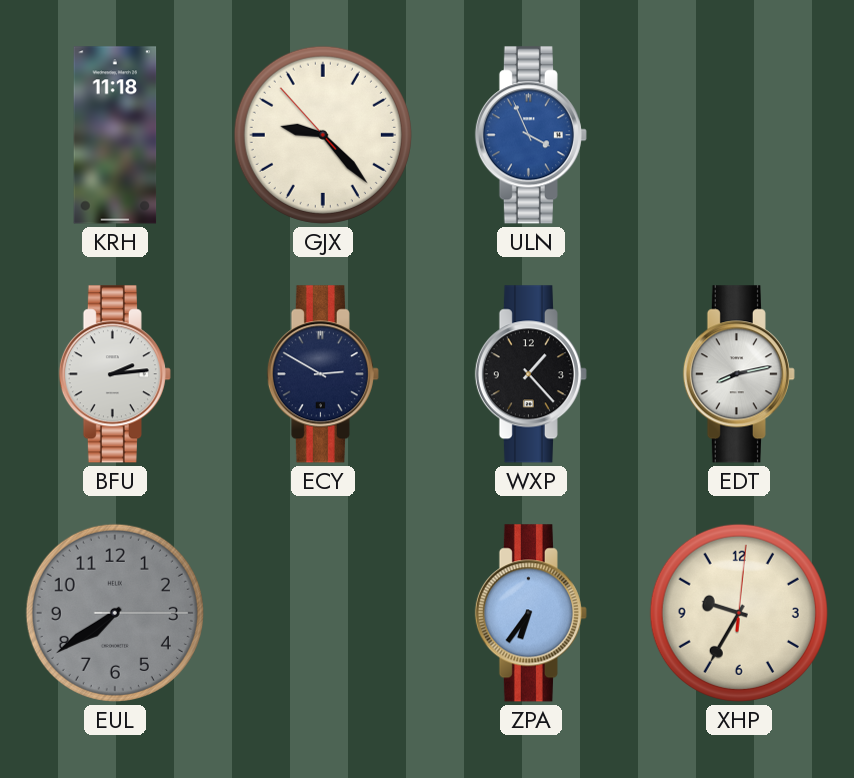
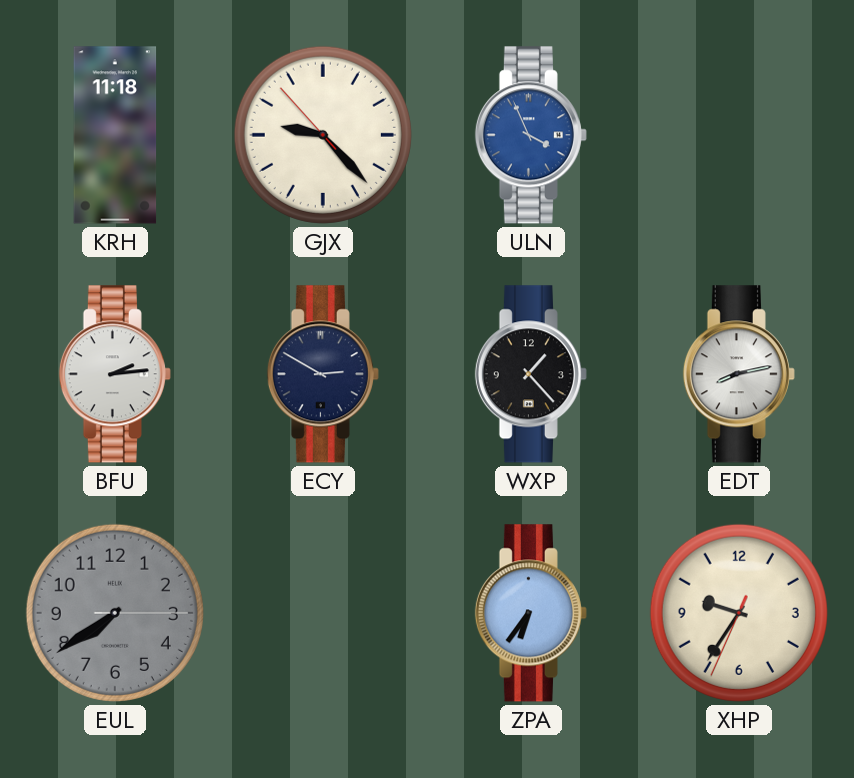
XHP: 9:35:01 -> 9:35:34
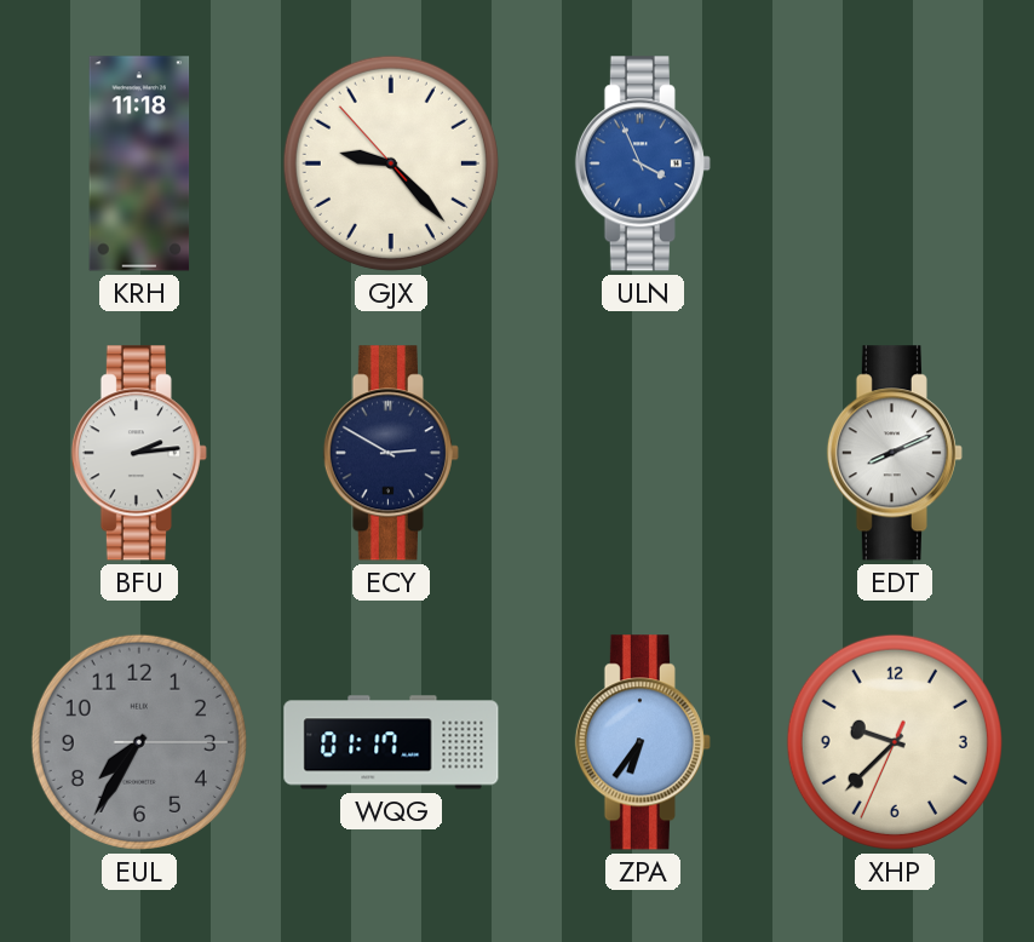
WXP: 1:23 -> none
EDT: 8:13 -> 8:11
EUL: 7:39 -> 7:35
WQG: none -> 01:17
XHP: 9:35 -> 9:37
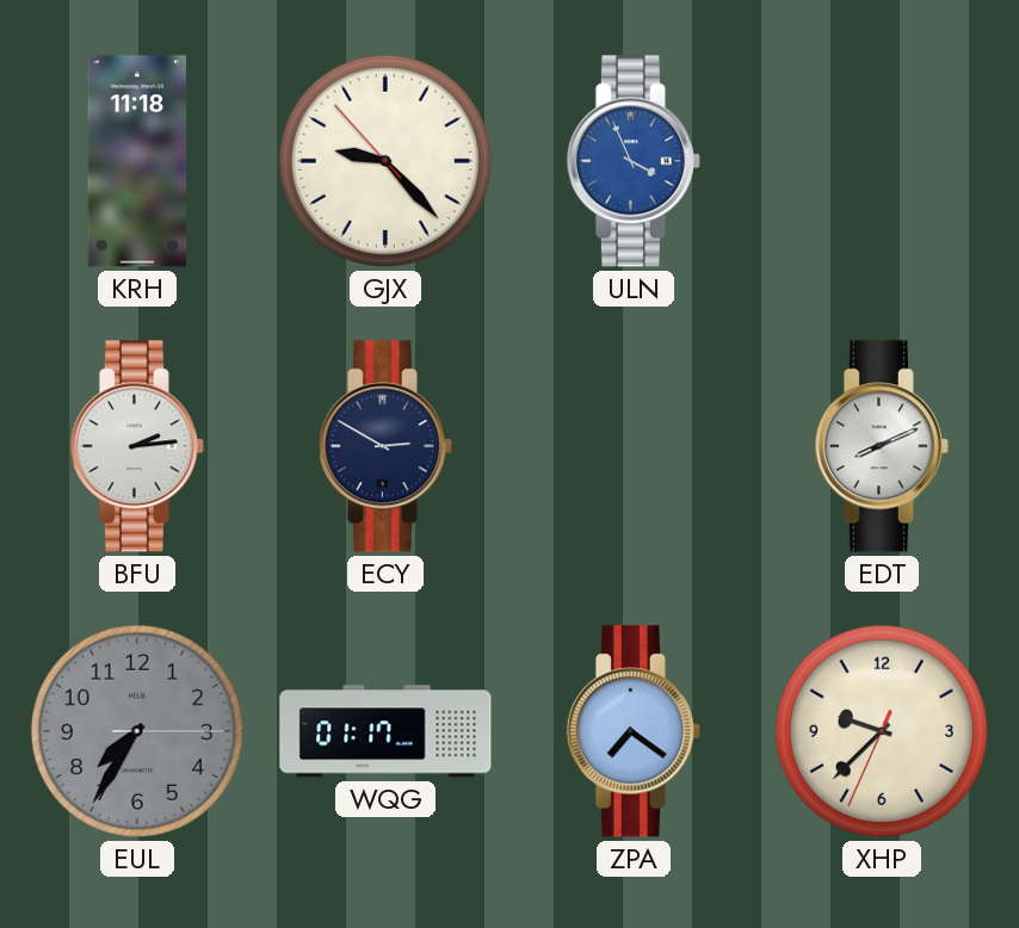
ZPA: 6:36 -> 7:21
